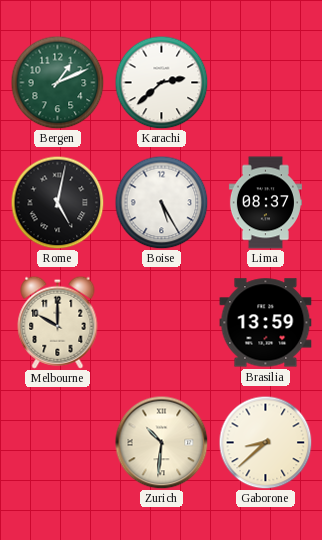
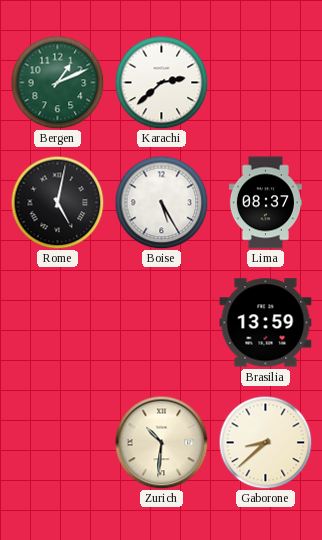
Melbourne: 10:00 -> none
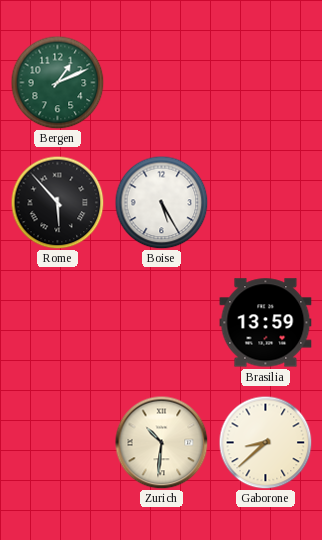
Karachi: 2:38 -> none
Rome: 5:02 -> 5:53
Lima: 08:37 -> none
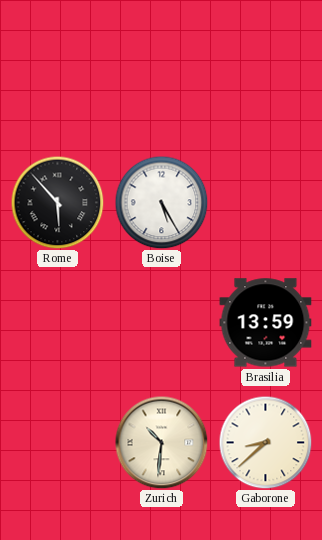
Bergen: 1:11 -> none
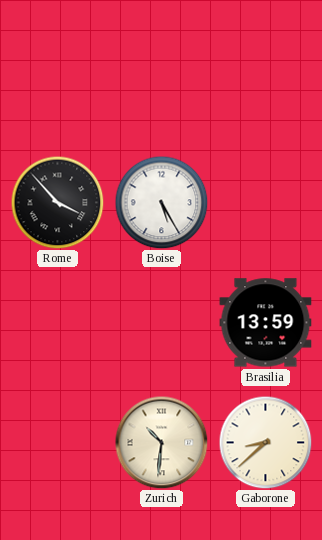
Rome: 5:53 -> 3:53
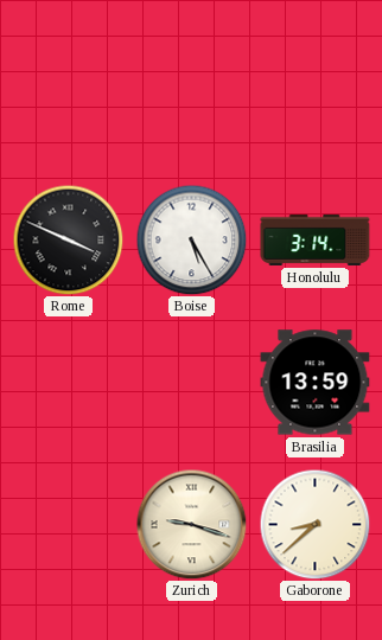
Rome: 3:53 -> 3:49
Honolulu: none -> 3:14
Zurich: 10:31 -> 9:18
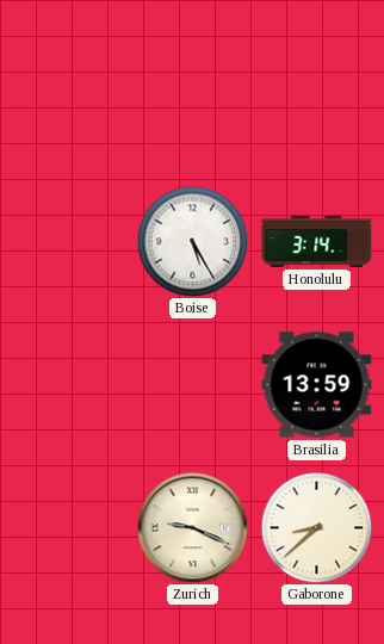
Rome: 3:49 -> none
Zurich: 9:18 -> 9:19
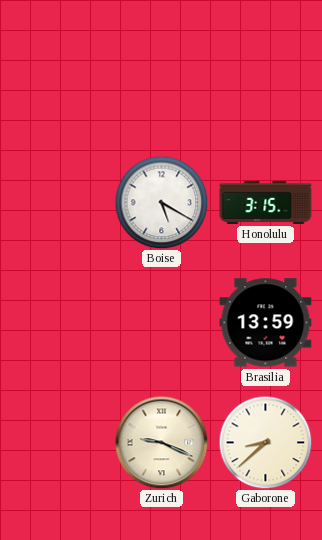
Boise: 5:25 -> 5:20
Honolulu: 3:14 -> 3:15
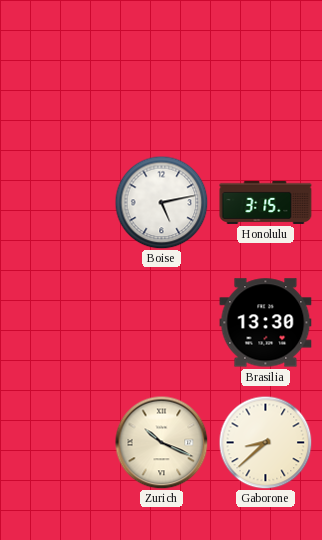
Boise: 5:20 -> 5:13
Brasilia: 13:59 -> 13:30
Zurich: 9:19 -> 10:19
